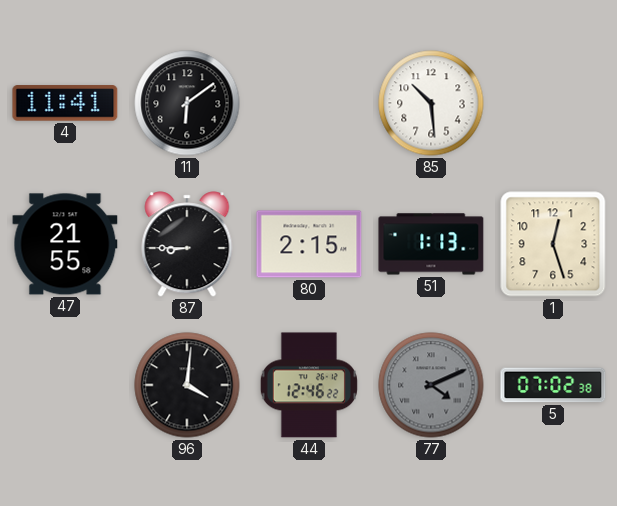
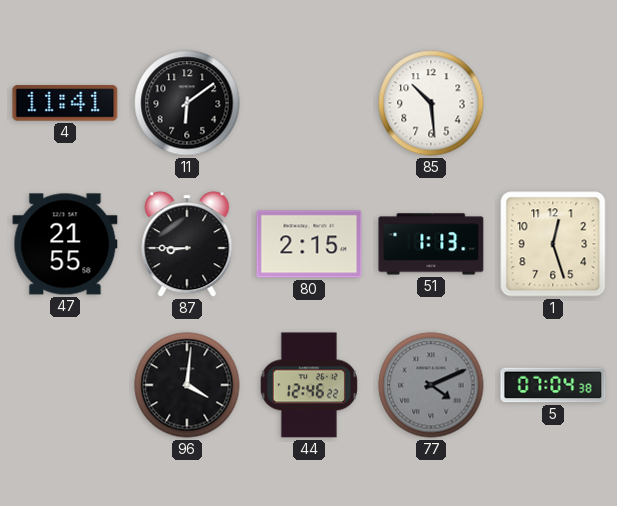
5: 07:02 -> 07:04
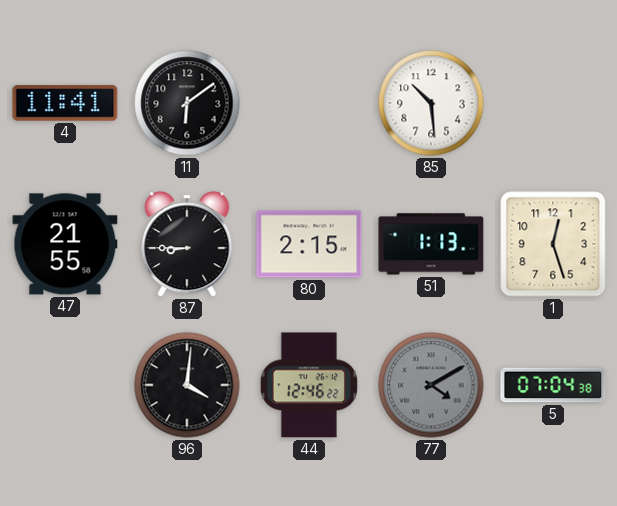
77: 4:11 -> 4:10
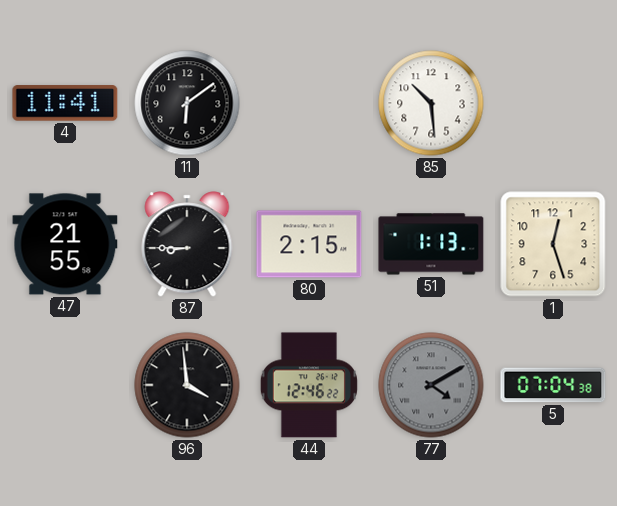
96: 4:01 -> 3:59
